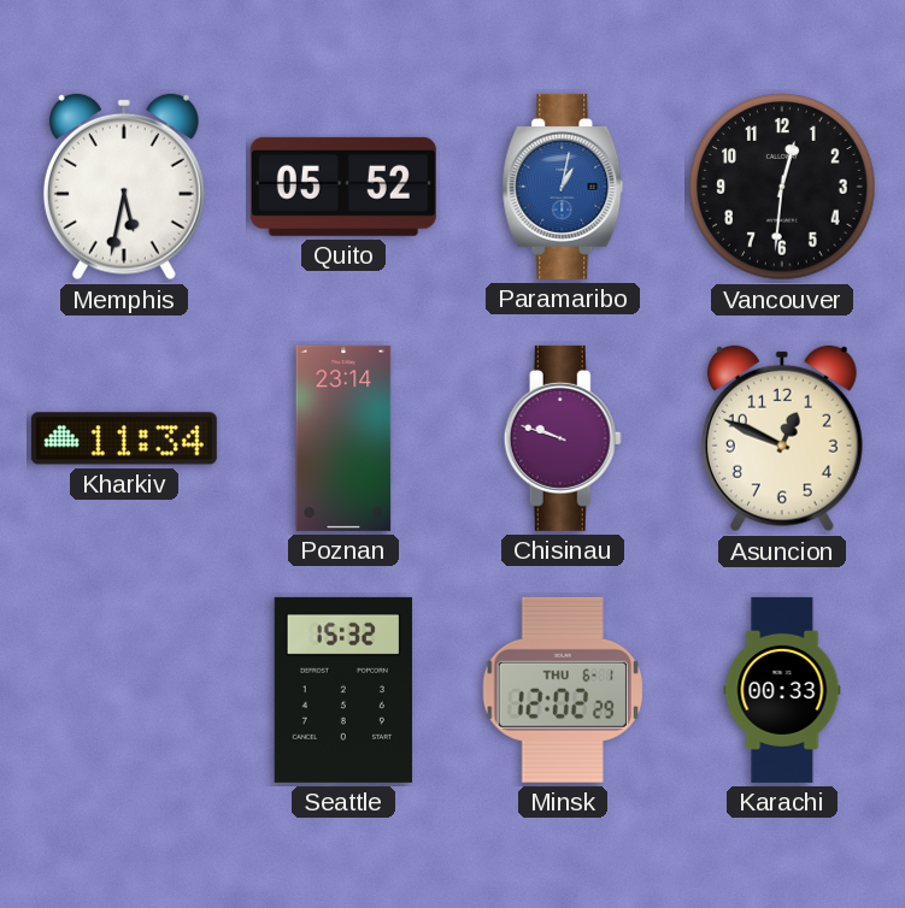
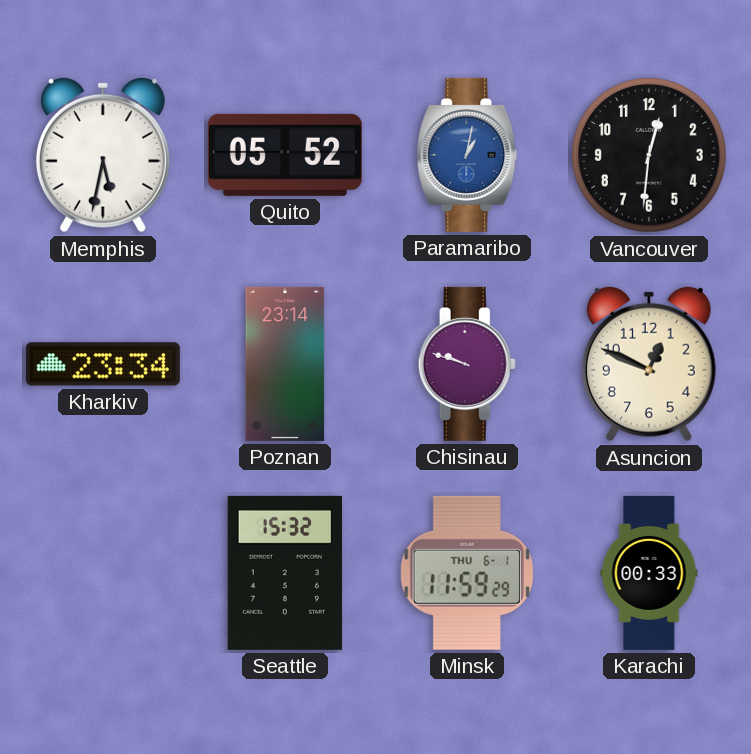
Kharkiv: 11:34 -> 23:34
Minsk: 12:02 -> 11:59
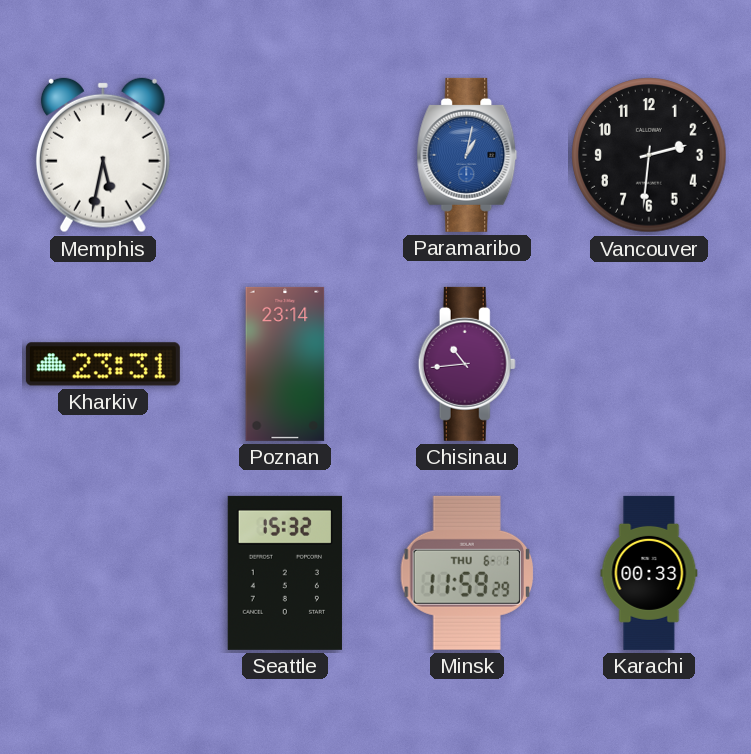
Quito: 05:52 -> none
Vancouver: 12:31 -> 2:31
Kharkiv: 23:34 -> 23:31
Chisinau: 9:48 -> 10:44
Asuncion: 12:49 -> none
